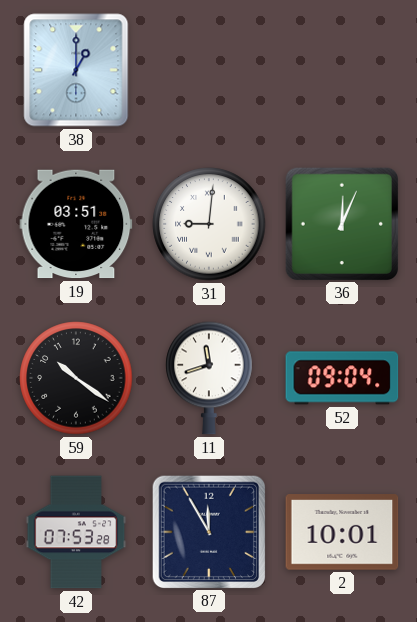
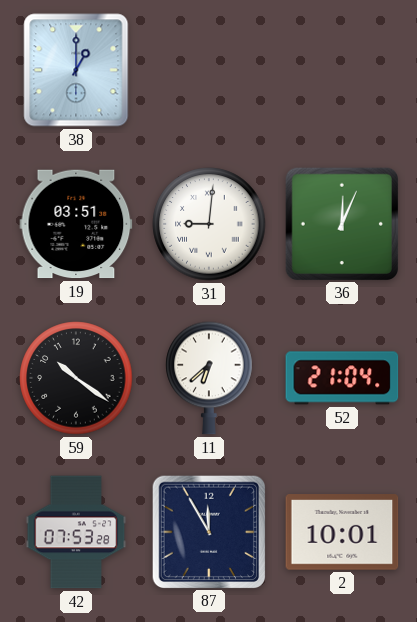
11: 11:42 -> 6:38
52: 09:04 -> 21:04
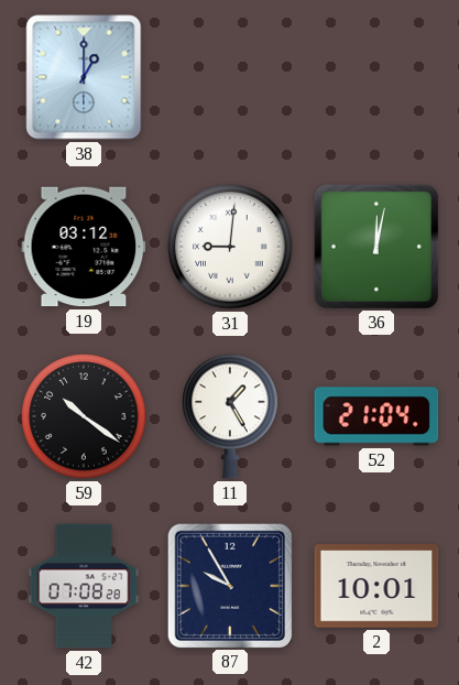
19: 03:51 -> 03:12
36: 12:04 -> 12:02
11: 6:38 -> 1:25
42: 07:53 -> 07:08
87: 11:55 -> 9:55
